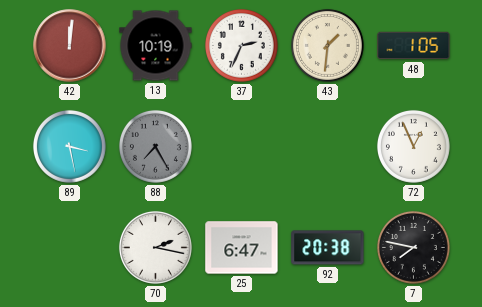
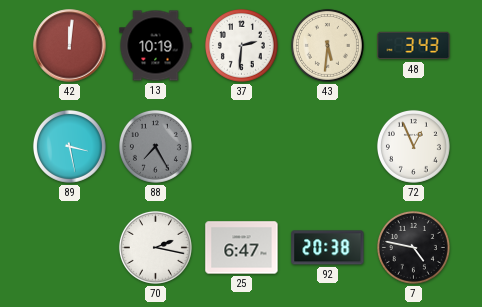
37: 2:34 -> 2:31
43: 1:31 -> 5:31
48: 1:05 -> 3:43
7: 7:47 -> 4:47
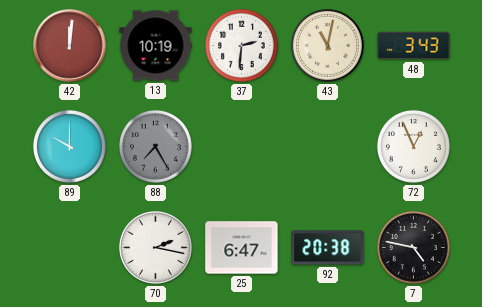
43: 5:31 -> 11:02
89: 3:28 -> 10:00
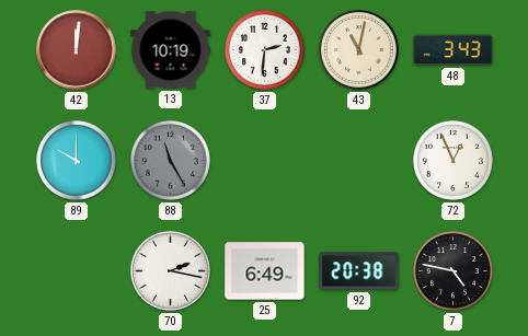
88: 7:25 -> 11:25
25: 6:47 -> 6:49
